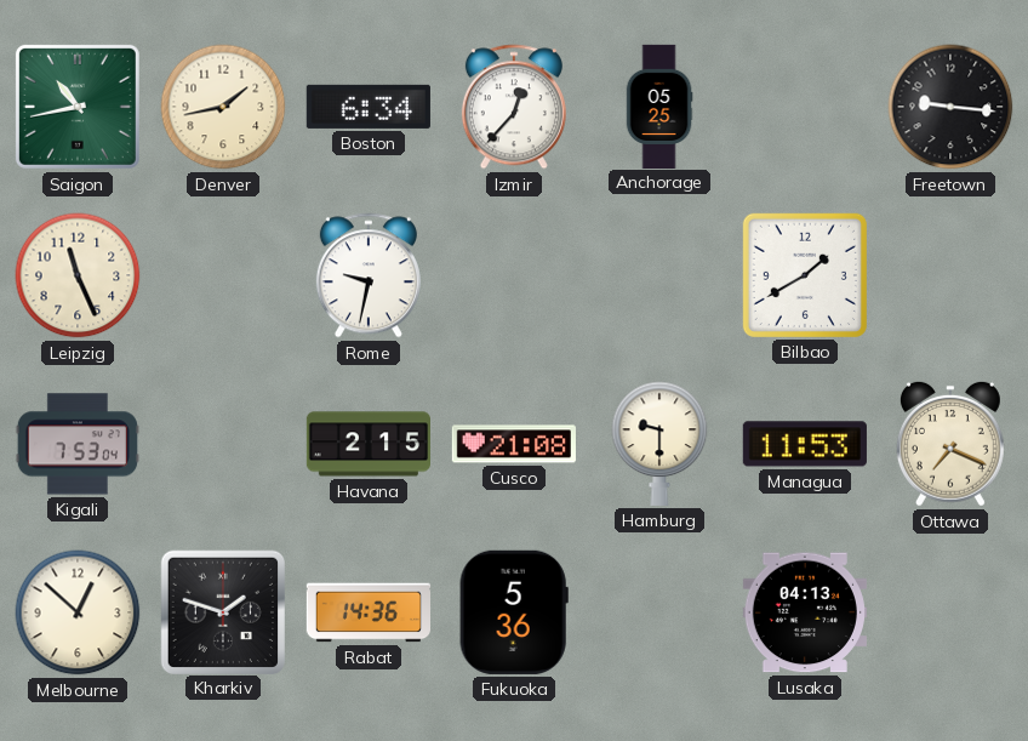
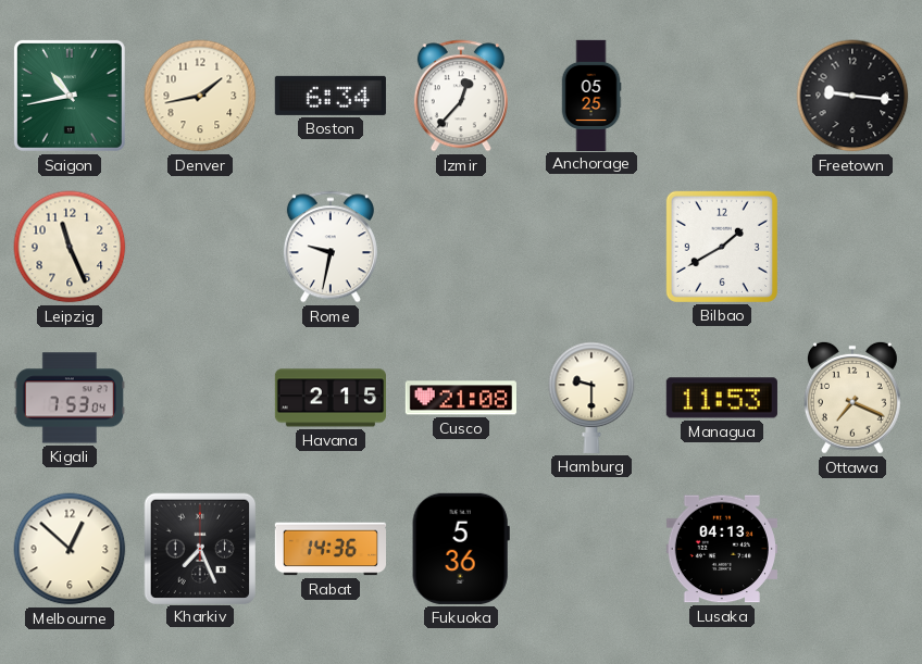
Kharkiv: 1:48 -> 7:26
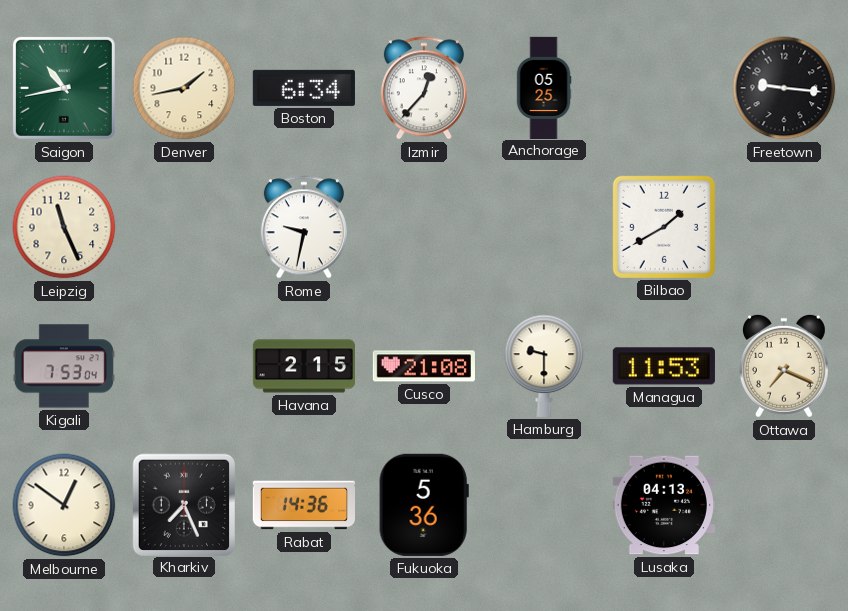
Melbourne: 12:52 -> 12:51
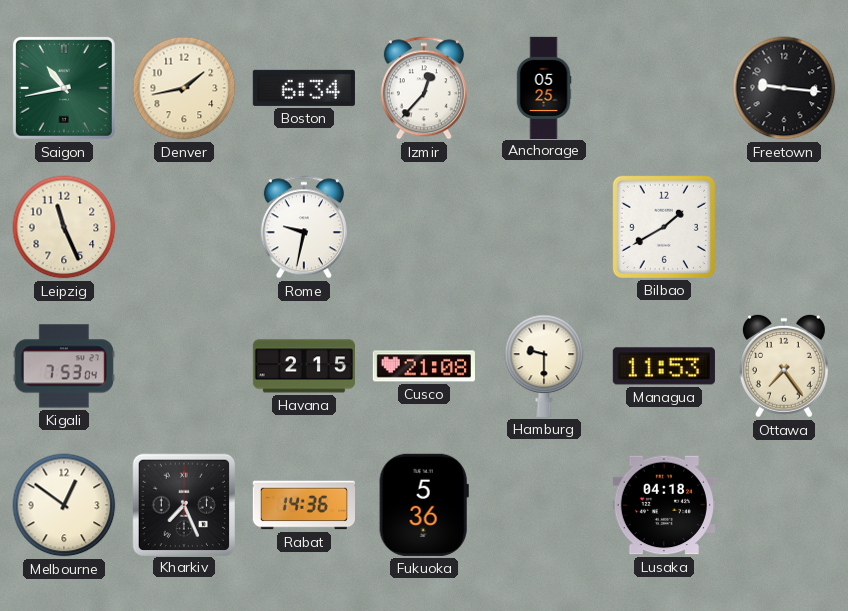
Ottawa: 7:19 -> 7:24
Lusaka: 04:13 -> 04:18
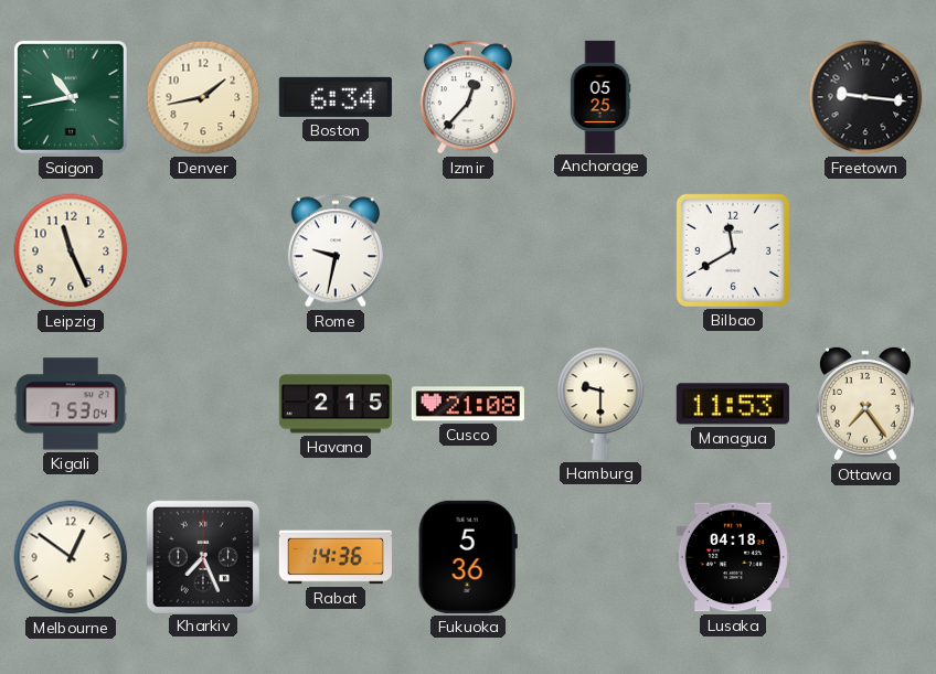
Bilbao: 1:40 -> 11:40
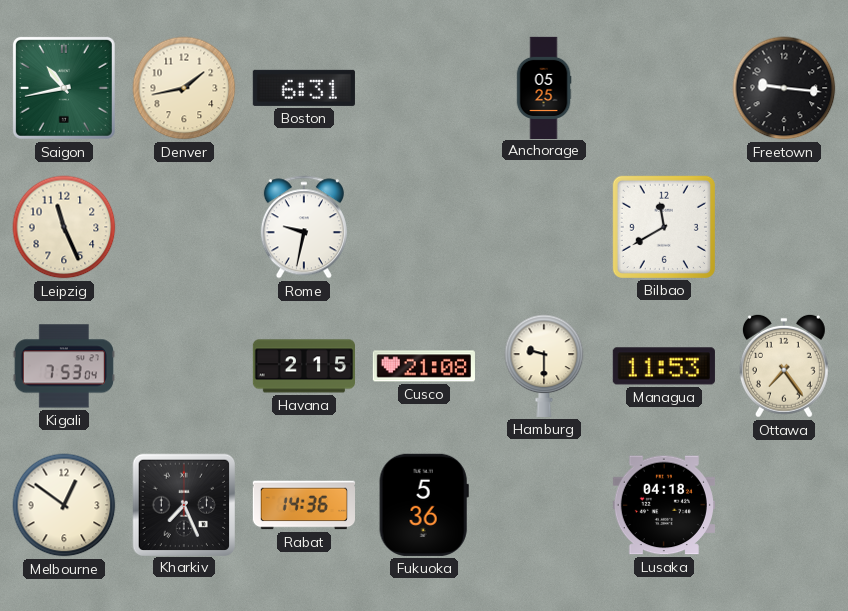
Boston: 6:34 -> 6:31
Izmir: 12:37 -> none
